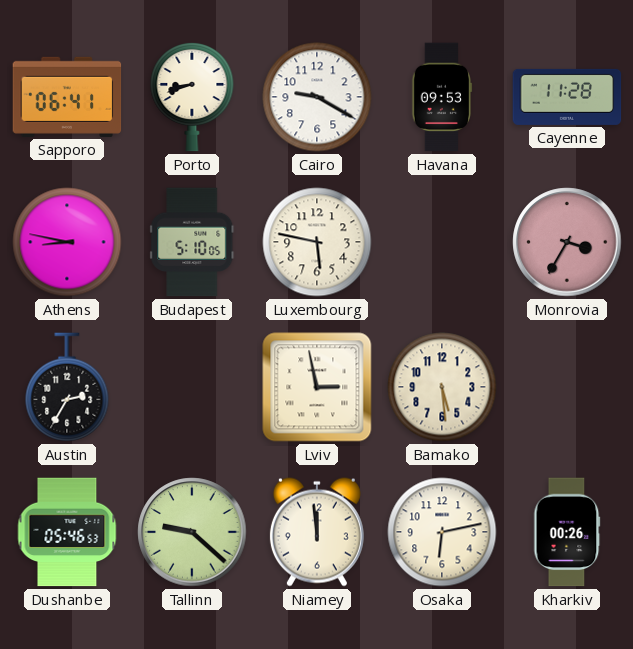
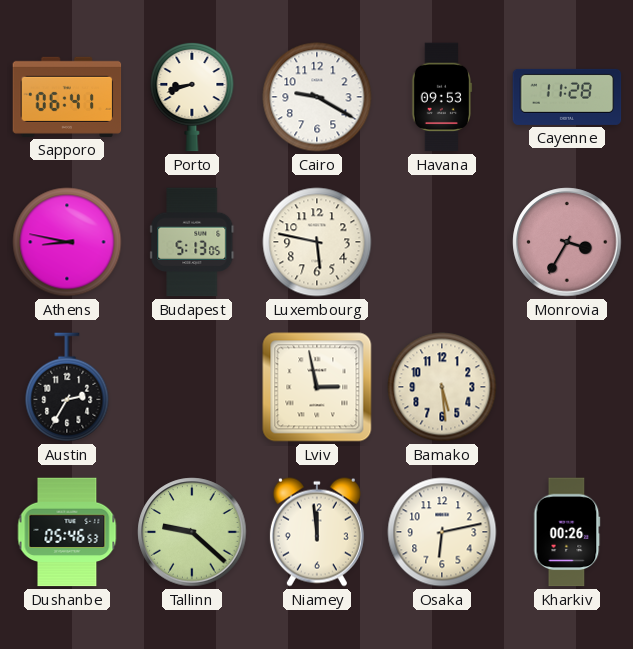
Budapest: 5:10 -> 5:13
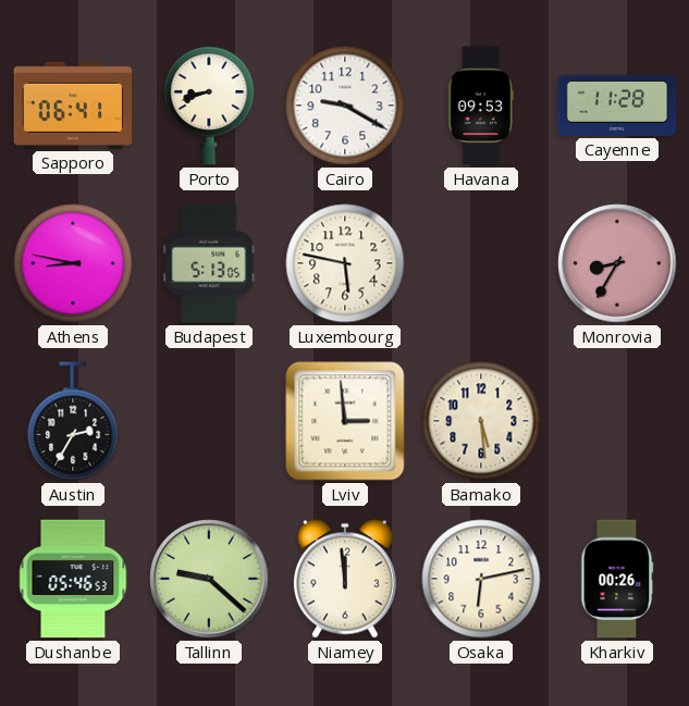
Monrovia: 3:35 -> 8:35
Lviv: 2:58 -> 2:59
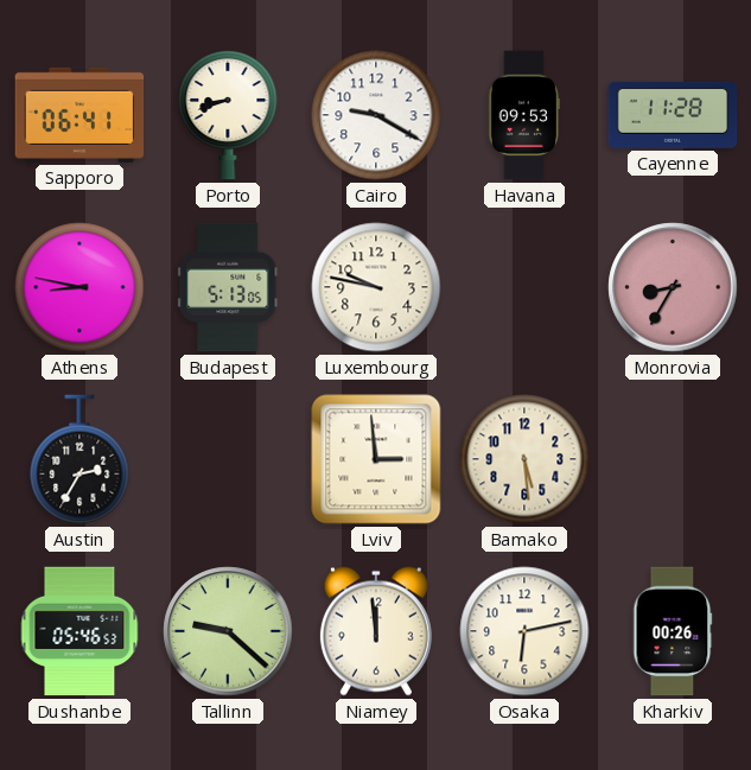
Luxembourg: 5:47 -> 9:47
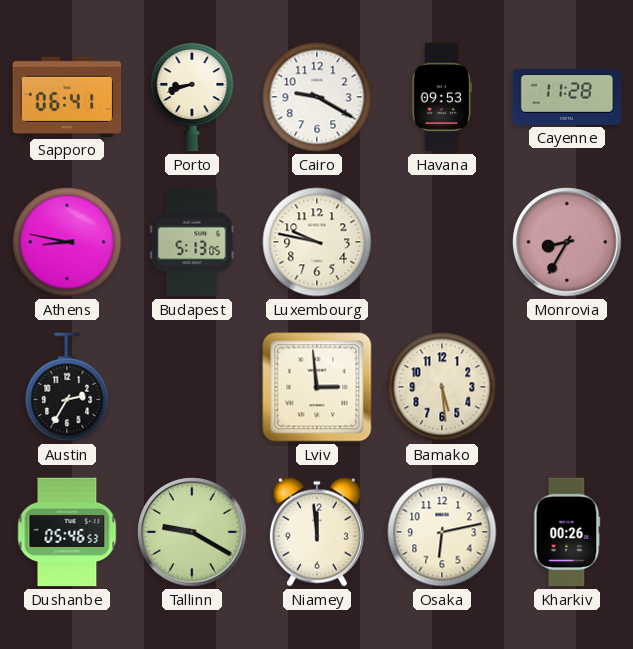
Tallinn: 9:22 -> 9:20
